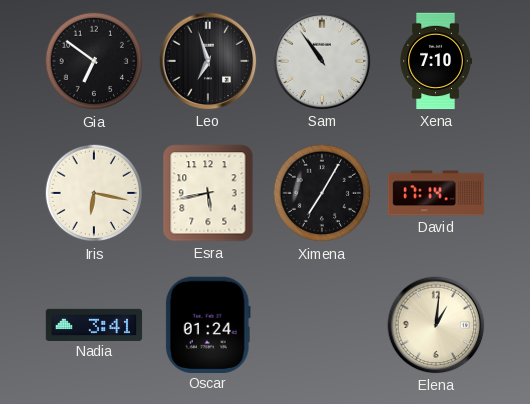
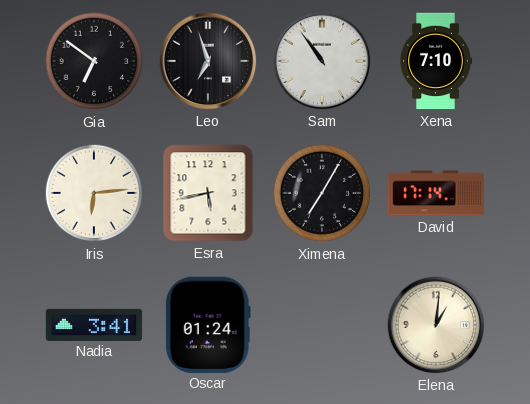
Iris: 6:17 -> 6:14
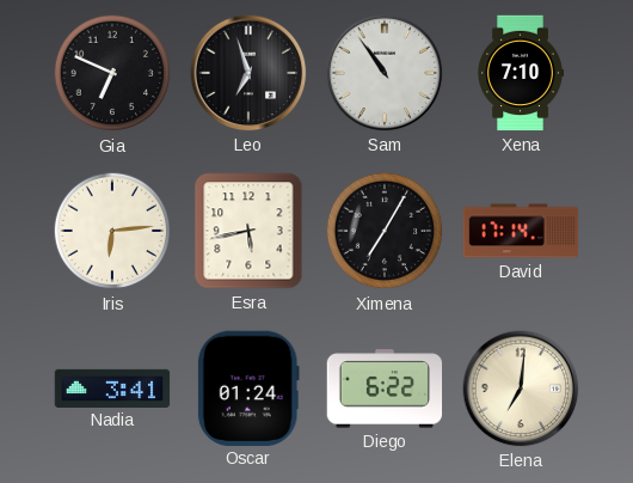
Gia: 6:51 -> 6:49
Diego: none -> 6:22
Elena: 1:01 -> 7:01
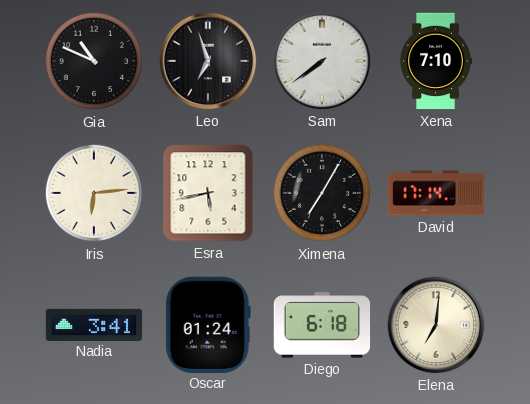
Gia: 6:49 -> 10:49
Sam: 10:54 -> 7:39
Diego: 6:22 -> 6:18
